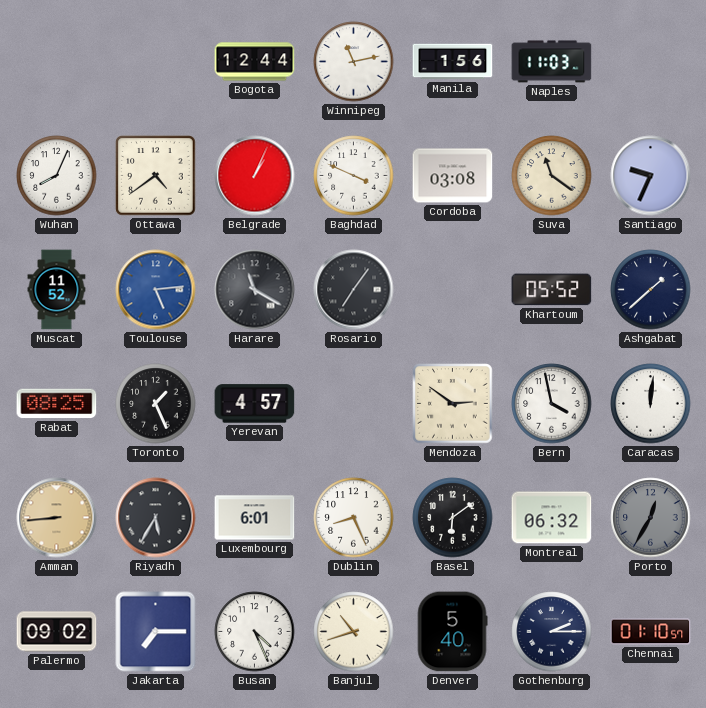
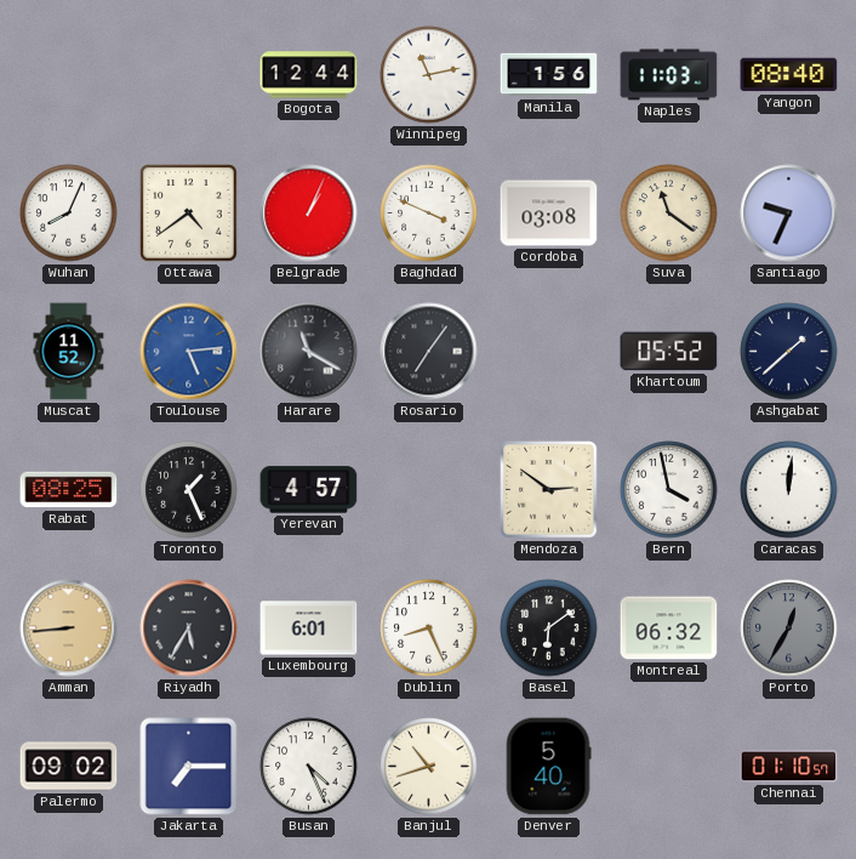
Yangon: none -> 08:40
Gothenburg: 2:15 -> none
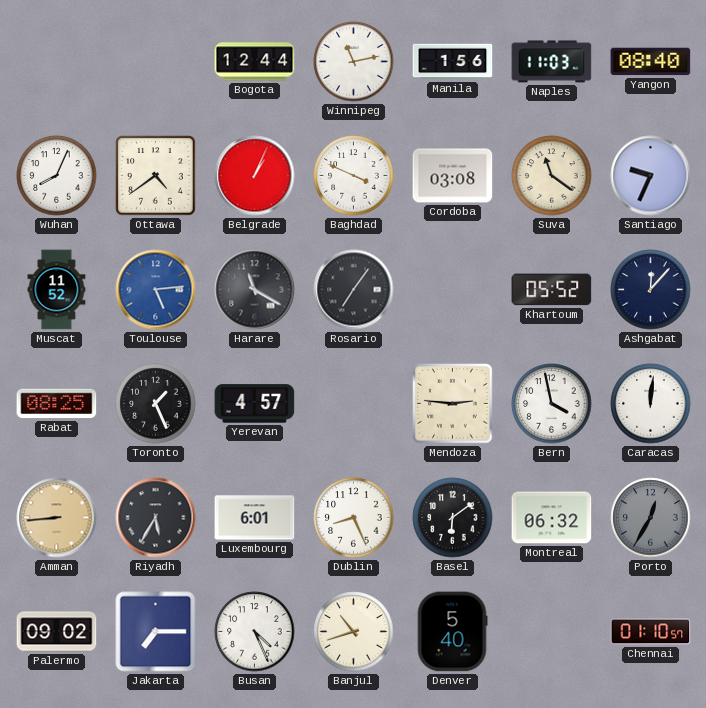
Ashgabat: 1:38 -> 12:07
Mendoza: 2:51 -> 2:46
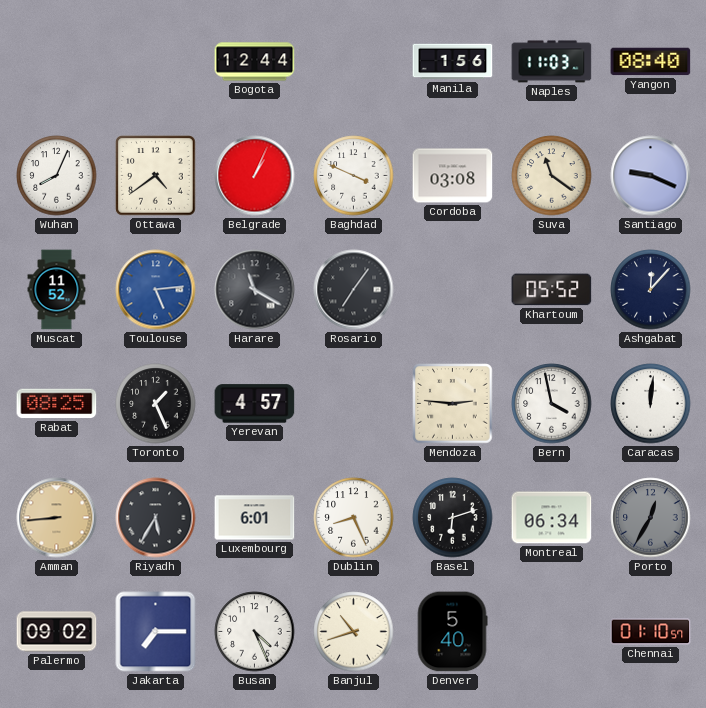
Winnipeg: 11:13 -> none
Santiago: 9:34 -> 9:19
Basel: 6:09 -> 6:12
Montreal: 06:32 -> 06:34
